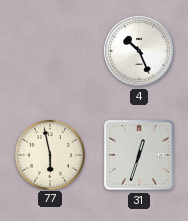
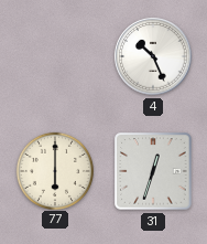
77: 5:58 -> 6:00
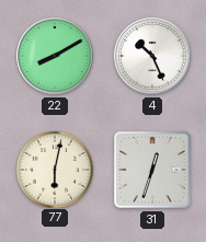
22: none -> 8:10
77: 6:00 -> 6:02
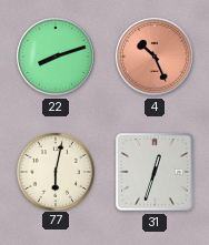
22: 8:10 -> 8:12
4 dial: white -> salmon
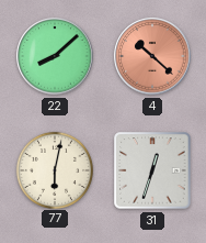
22: 8:12 -> 8:08
4: 10:26 -> 10:22
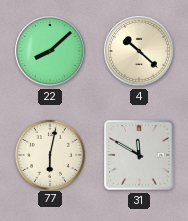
4 dial: salmon -> cream
31: 12:33 -> 11:50
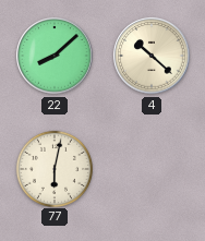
31: 11:50 -> none
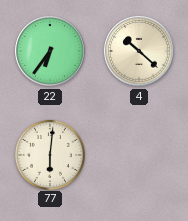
22: 8:08 -> 6:36
77: 6:02 -> 6:01
